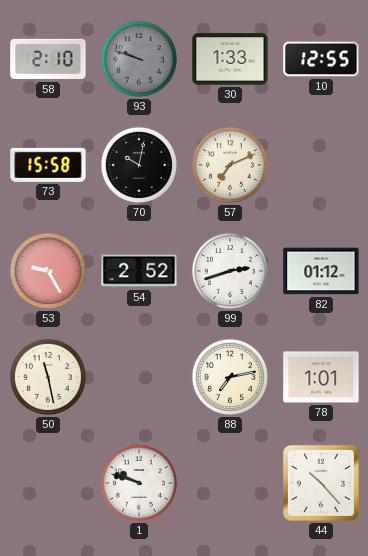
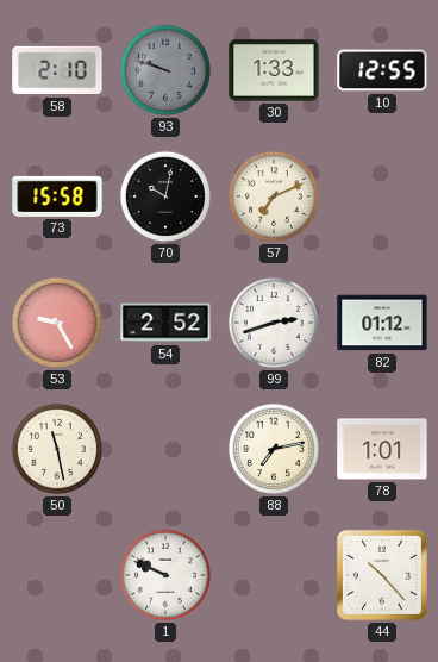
1: 9:48 -> 9:49
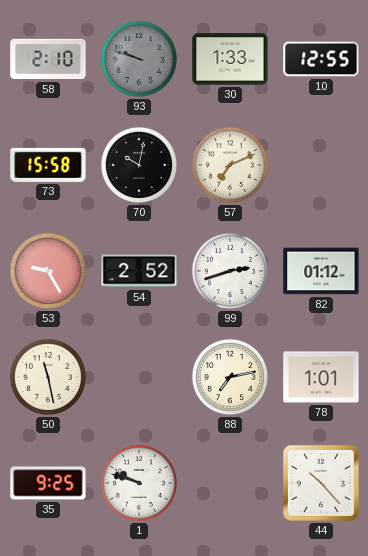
35: none -> 9:25
1: 9:49 -> 9:48
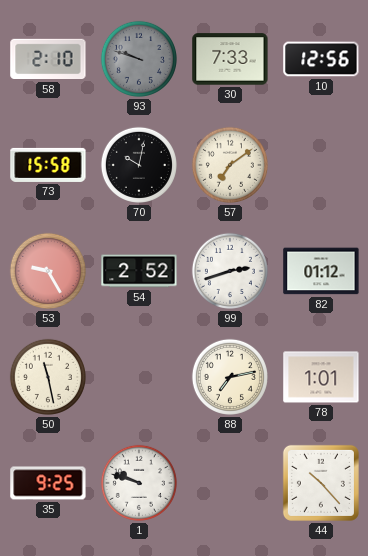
30: 1:33 -> 7:33
10: 12:55 -> 12:56
57: 7:11 -> 7:09
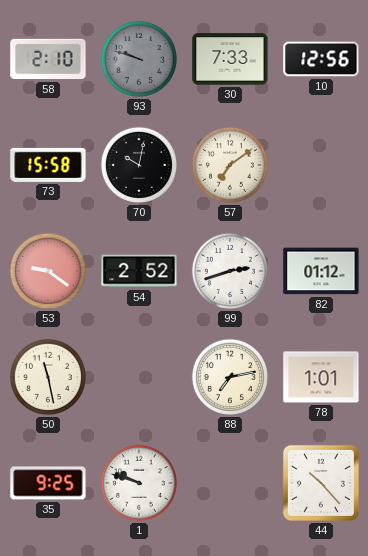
53: 9:25 -> 9:21
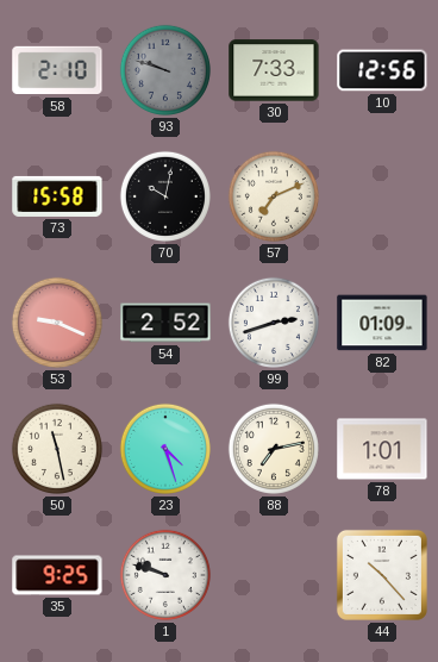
57: 7:09 -> 7:11
53: 9:21 -> 9:19
82: 01:12 -> 01:09
23: none -> 4:27
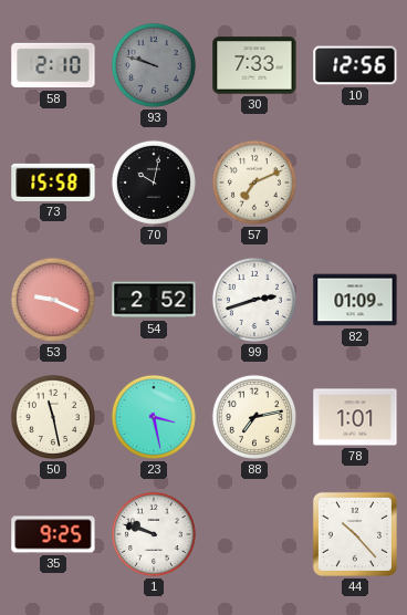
23: 4:27 -> 3:28
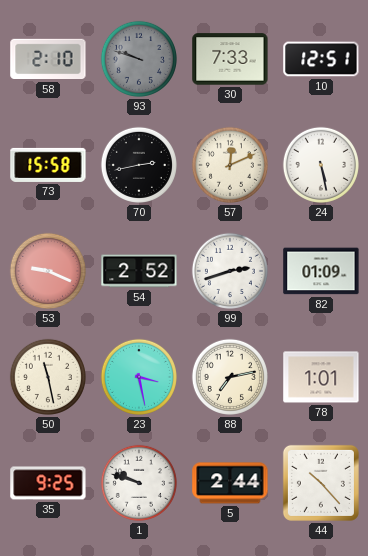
10: 12:56 -> 12:51
70: 10:02 -> 2:43
57: 7:11 -> 12:11
24: none -> 5:28
5: none -> 2:44
